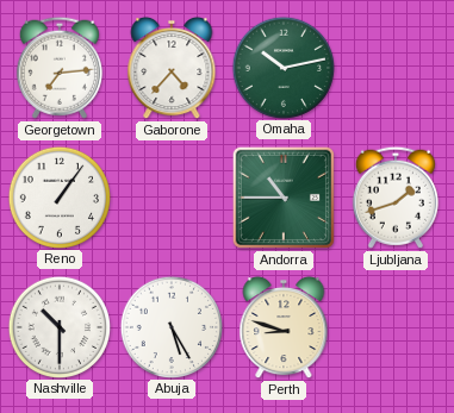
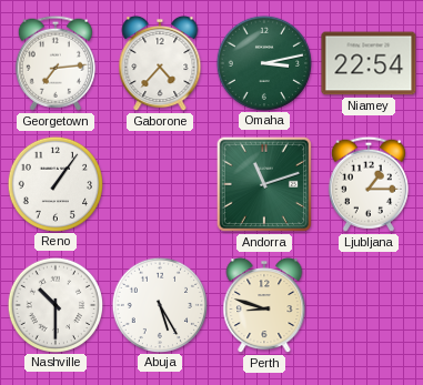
Omaha: 10:13 -> 3:13
Niamey: none -> 22:54
Andorra: 10:45 -> 11:12
Ljubljana: 1:42 -> 1:15
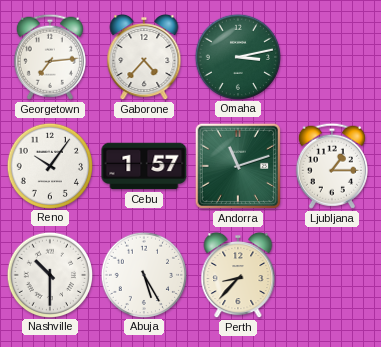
Niamey: 22:54 -> none
Reno: 1:06 -> 10:06
Cebu: none -> 1:57
Perth: 8:48 -> 8:37
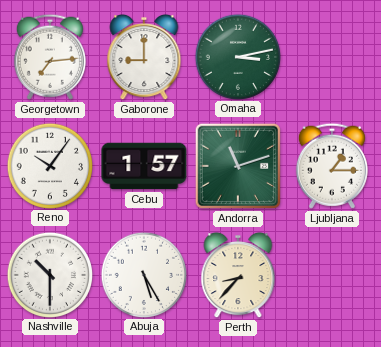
Gaborone: 4:37 -> 9:00
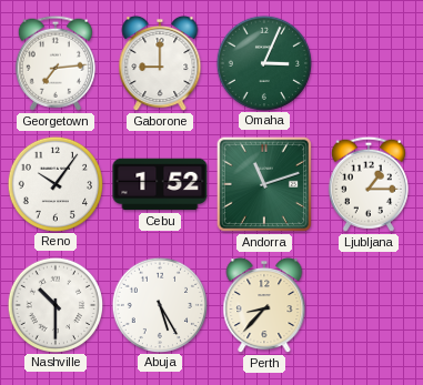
Omaha: 3:13 -> 3:04
Cebu: 1:57 -> 1:52
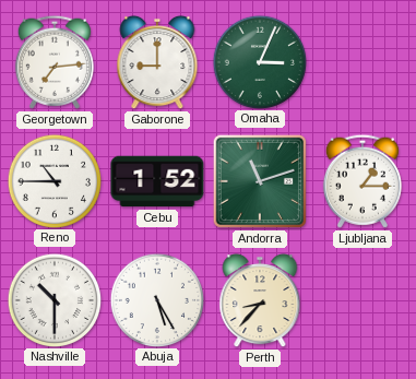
Reno: 10:06 -> 10:45
